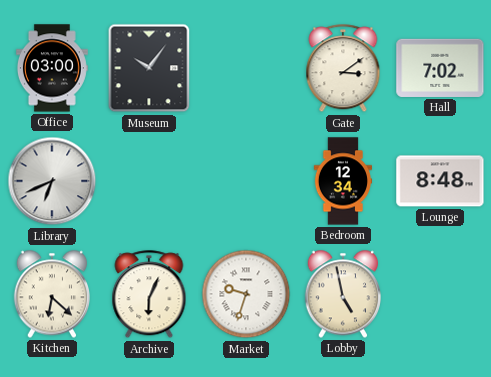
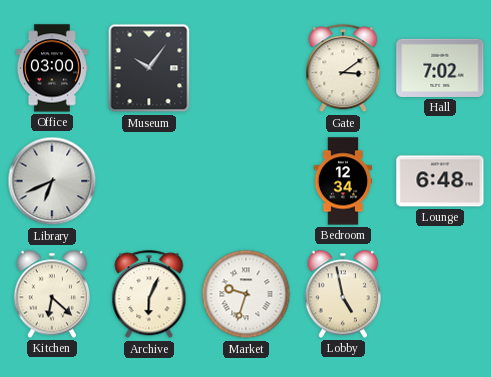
Lounge: 8:48 -> 6:48
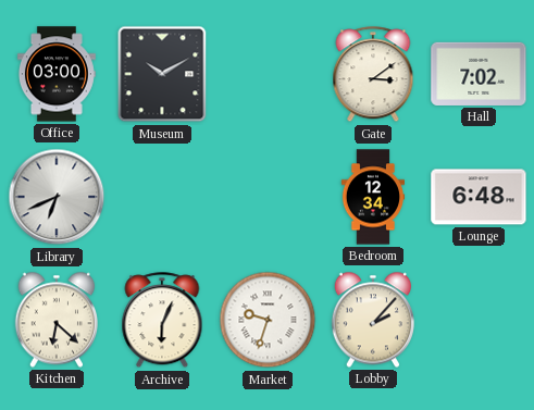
Museum: 10:06 -> 10:10
Lobby: 4:58 -> 2:07
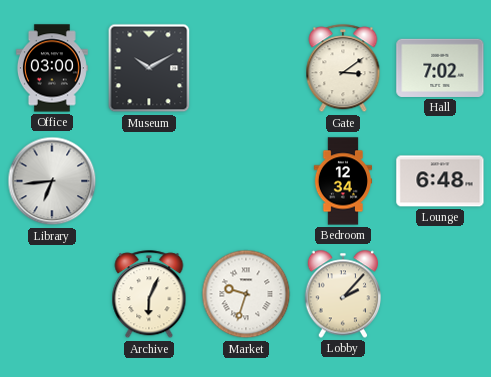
Library: 6:41 -> 6:44
Kitchen: 6:22 -> none
